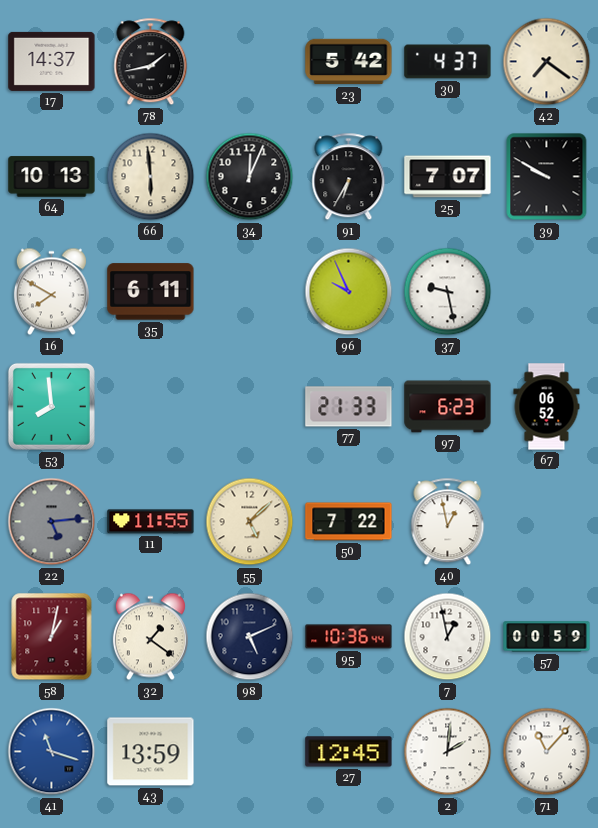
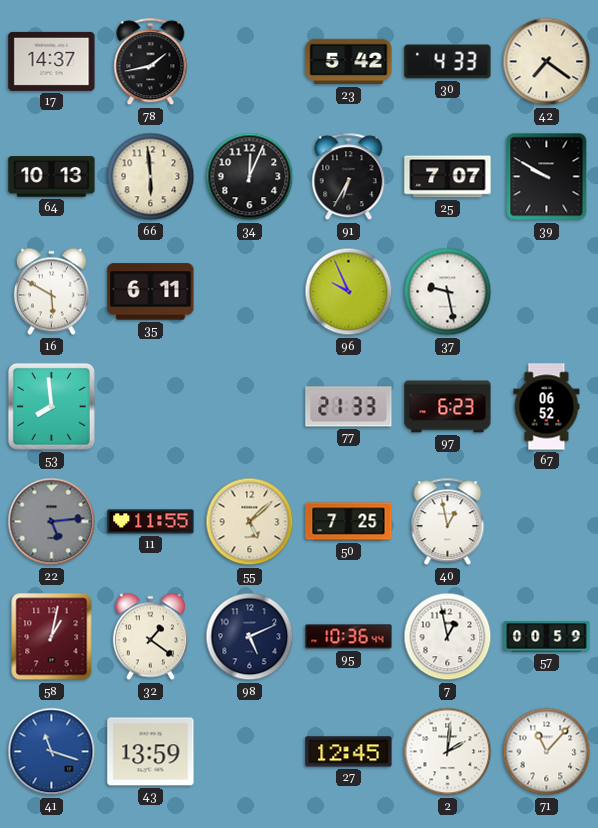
30: 4:37 -> 4:33
16: 7:50 -> 5:50
50: 7:22 -> 7:25
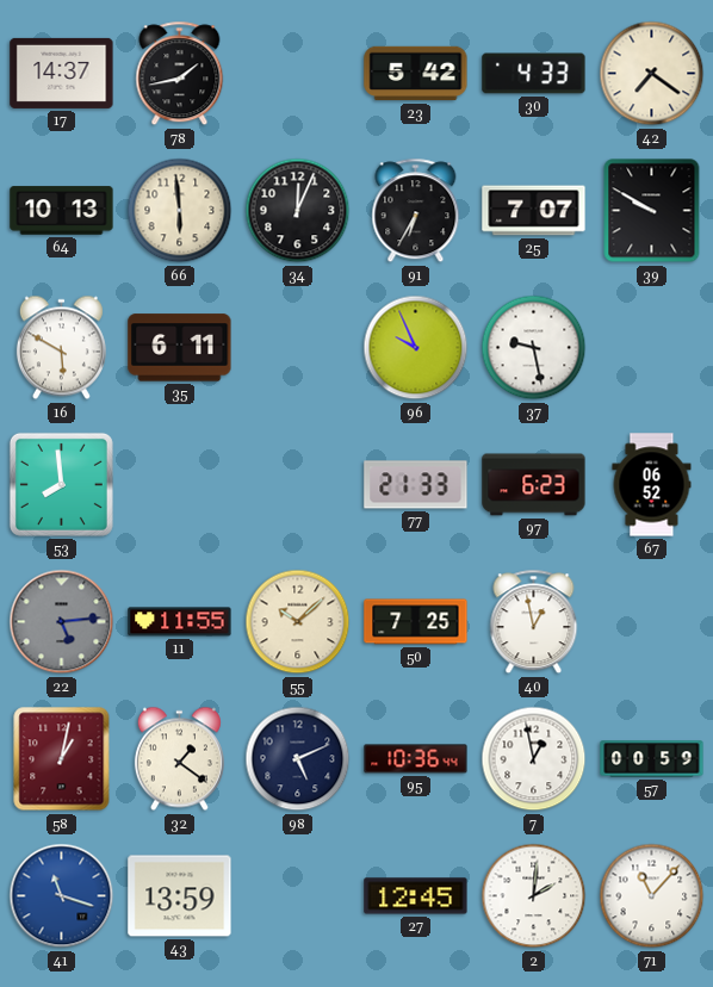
55: 5:08 -> 10:08
